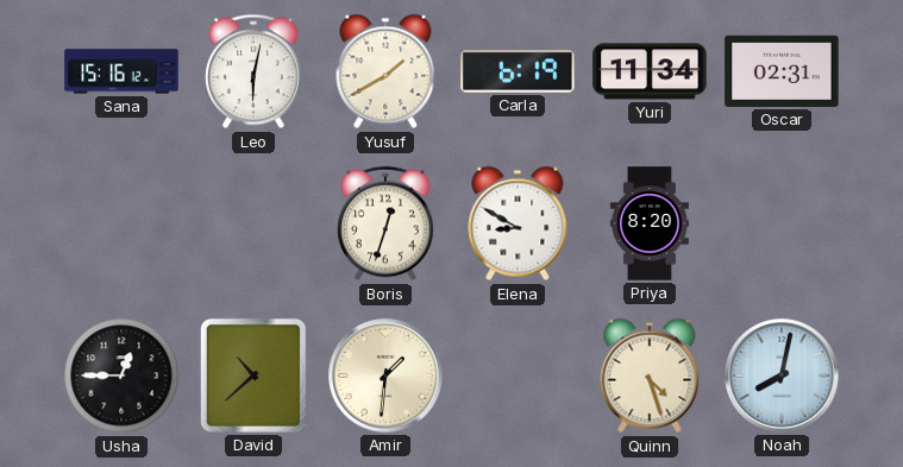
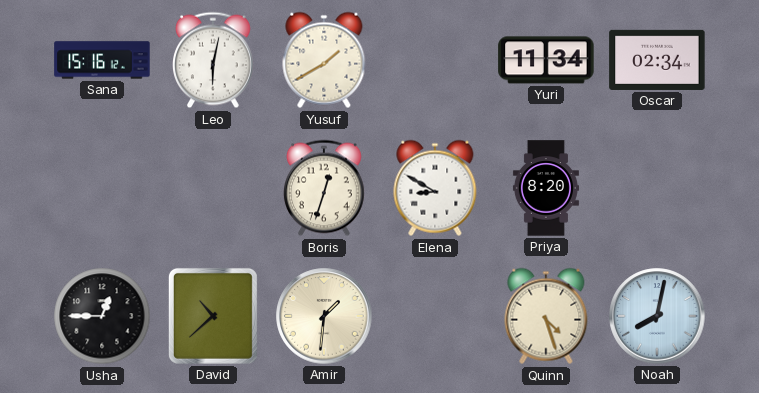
Carla: 6:19 -> none
Oscar: 02:31 -> 02:34
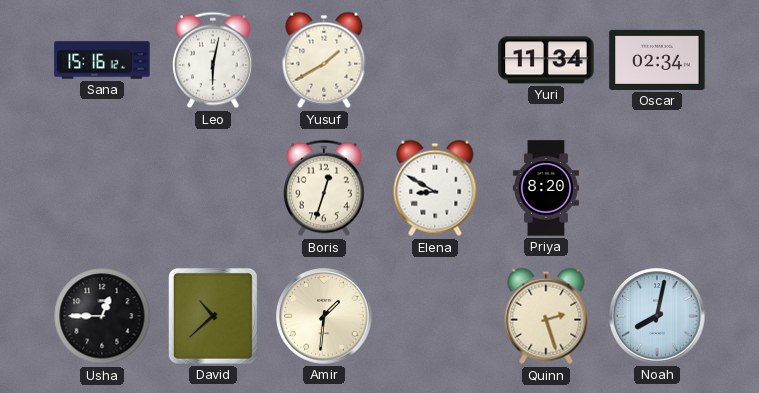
Quinn: 4:27 -> 2:27
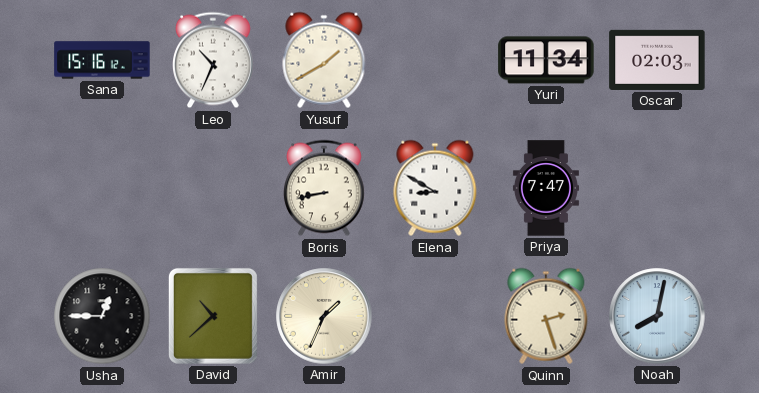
Leo: 6:02 -> 10:34
Oscar: 02:34 -> 02:03
Boris: 12:33 -> 8:43
Priya: 8:20 -> 7:47
Amir: 1:31 -> 1:34
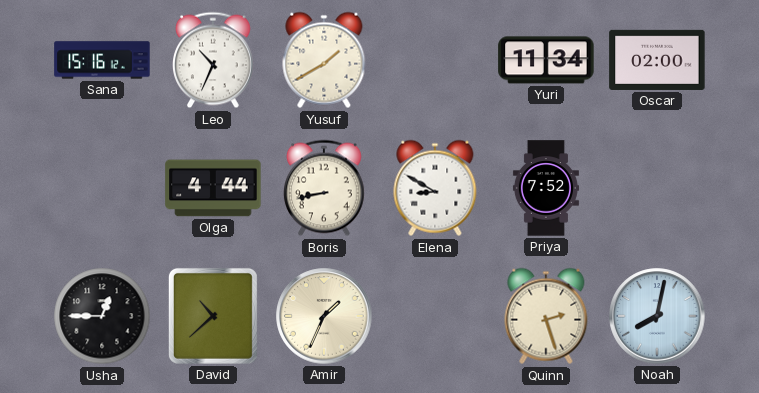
Oscar: 02:03 -> 02:00
Olga: none -> 4:44
Priya: 7:47 -> 7:52
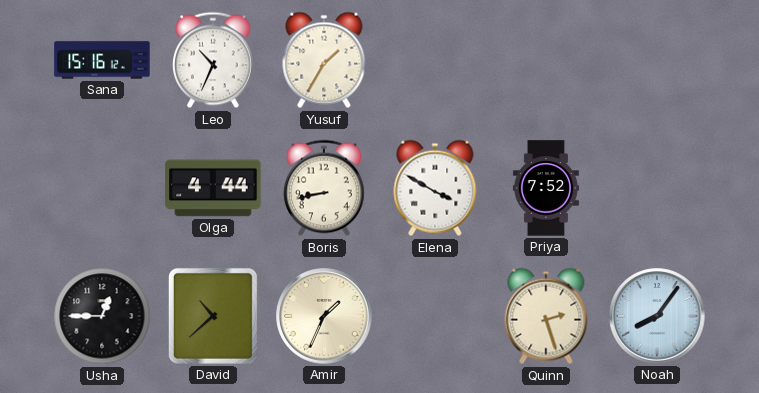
Yusuf: 1:40 -> 1:35
Yuri: 11:34 -> none
Oscar: 02:00 -> none
Elena: 8:50 -> 3:50
Noah: 8:02 -> 8:06
